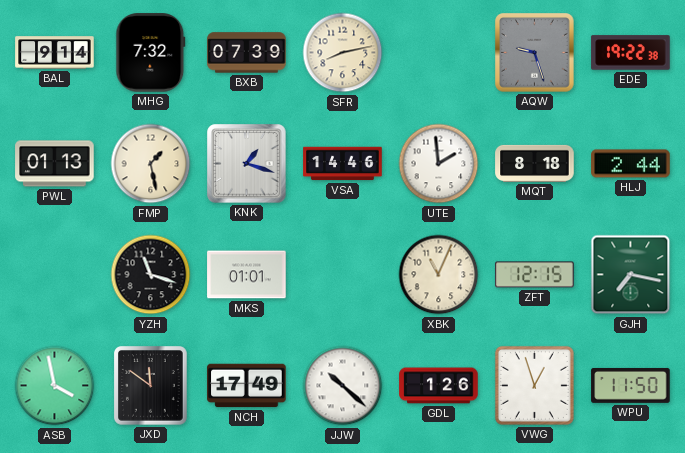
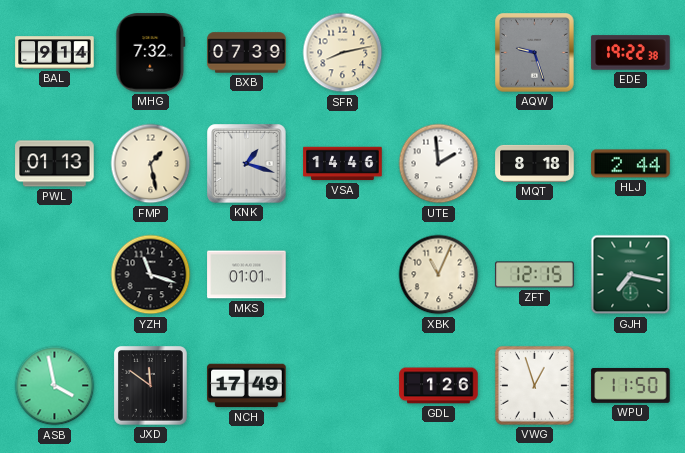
JJW: 10:22 -> none
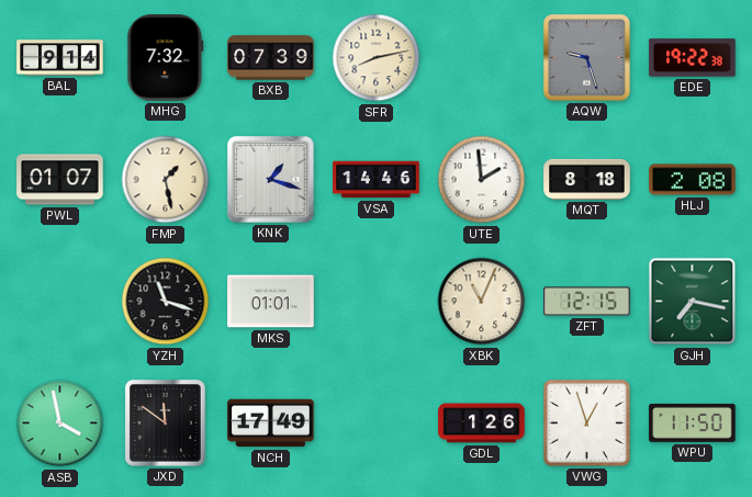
PWL: 01:13 -> 01:07
HLJ: 2:44 -> 2:08
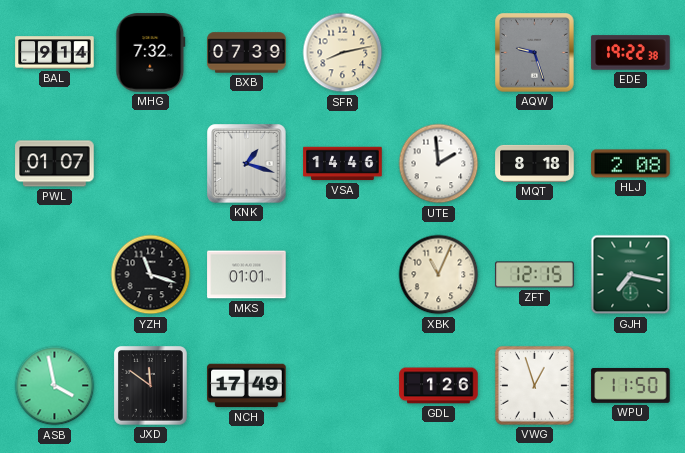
FMP: 1:28 -> none
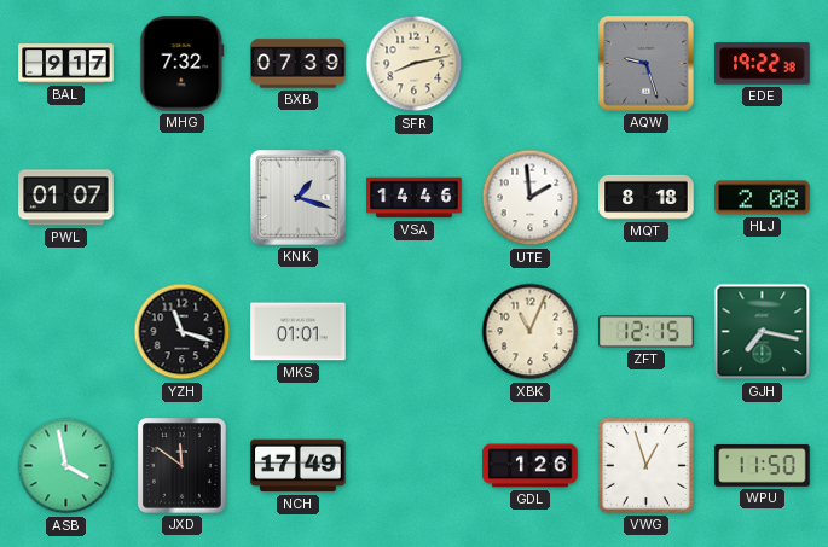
BAL: 9:14 -> 9:17
